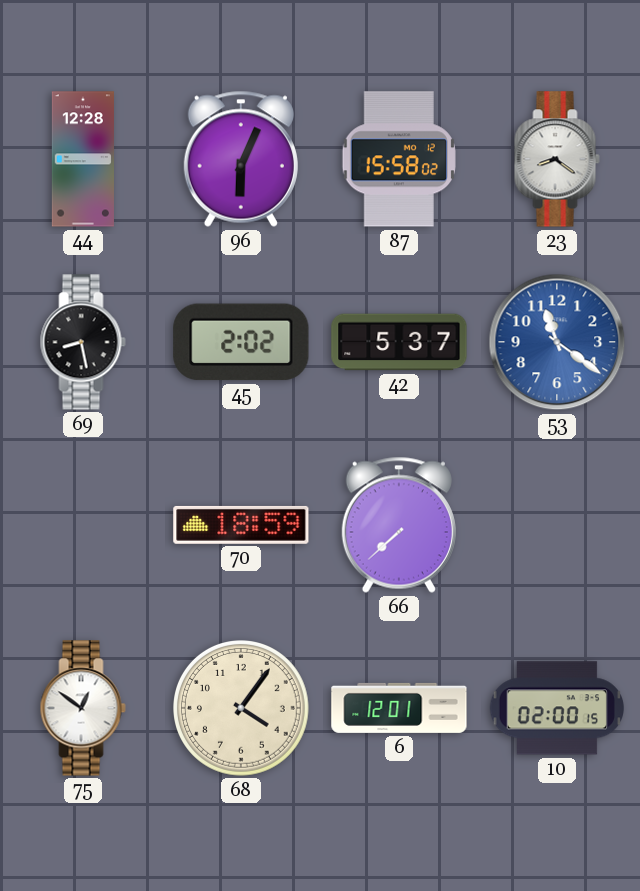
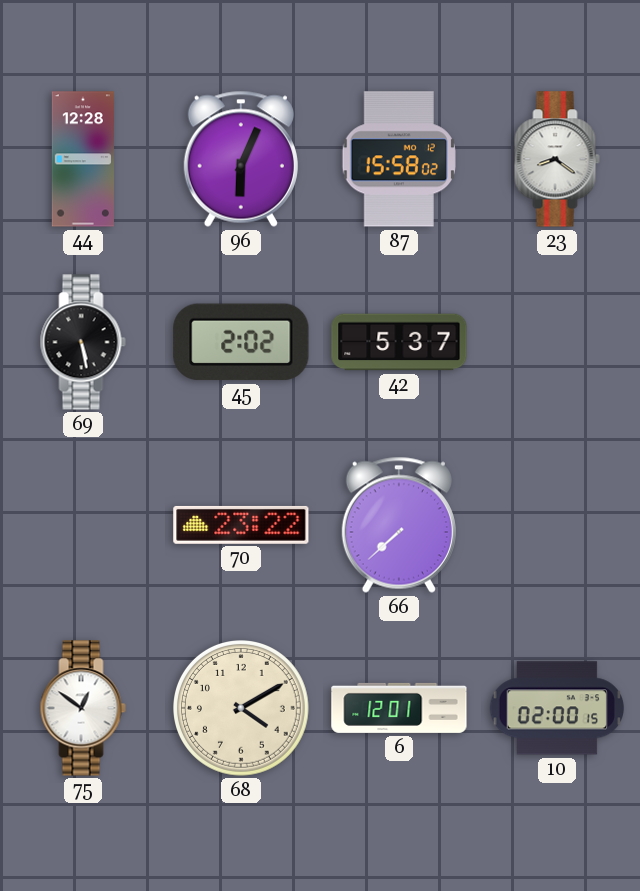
69: 8:28 -> 5:28
53: 11:21 -> none
70: 18:59 -> 23:22
68: 4:06 -> 4:10
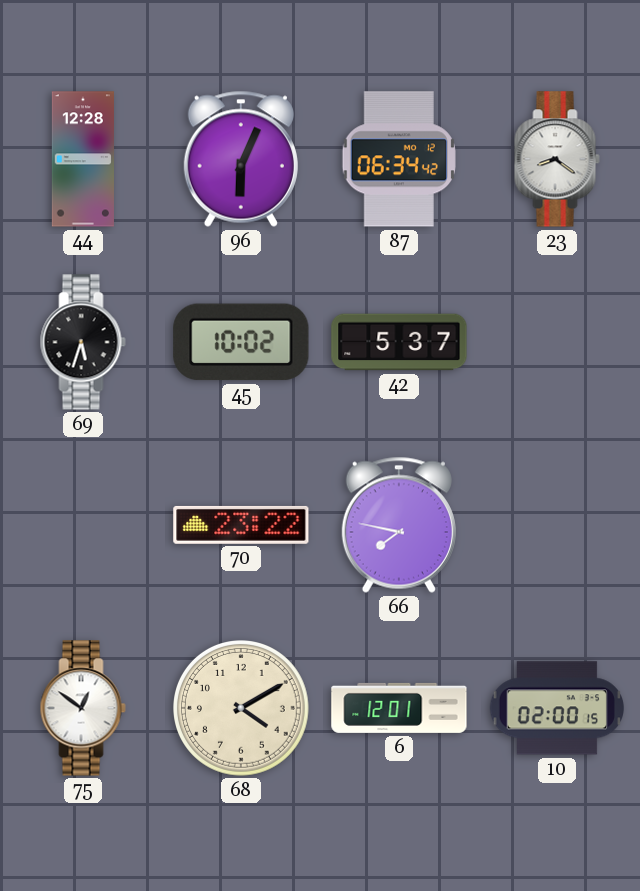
87: 15:58 -> 06:34
69: 5:28 -> 5:33
45: 2:02 -> 10:02
66: 7:38 -> 7:47
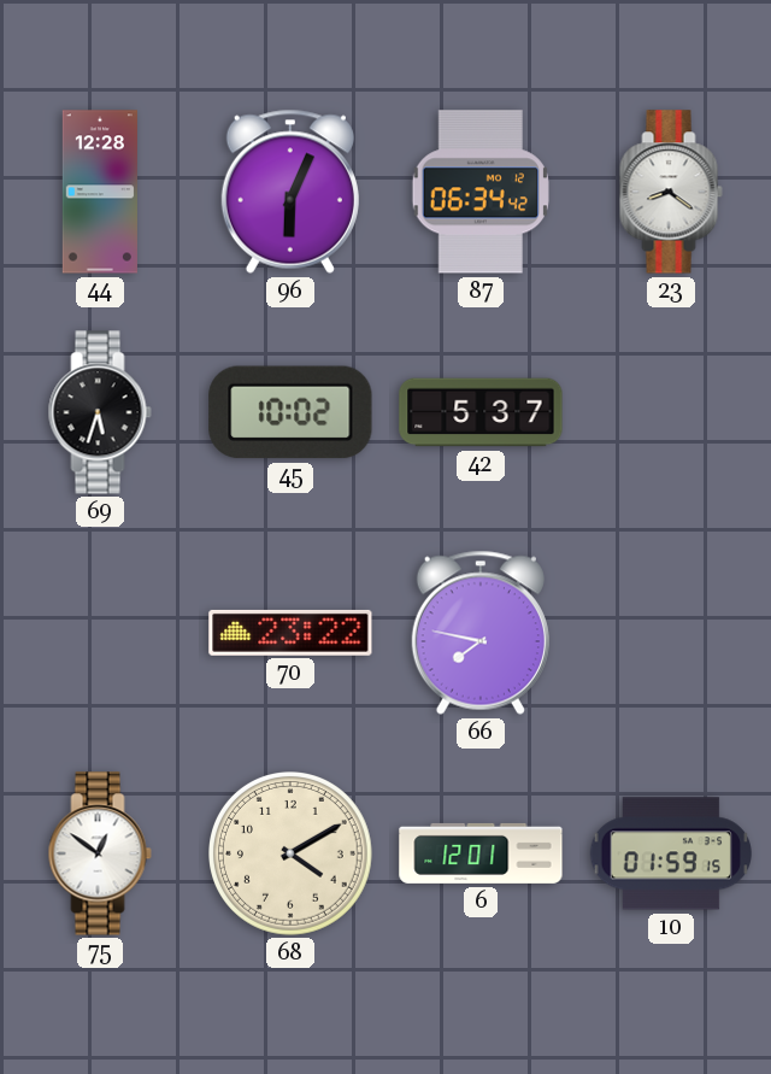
10: 02:00 -> 01:59
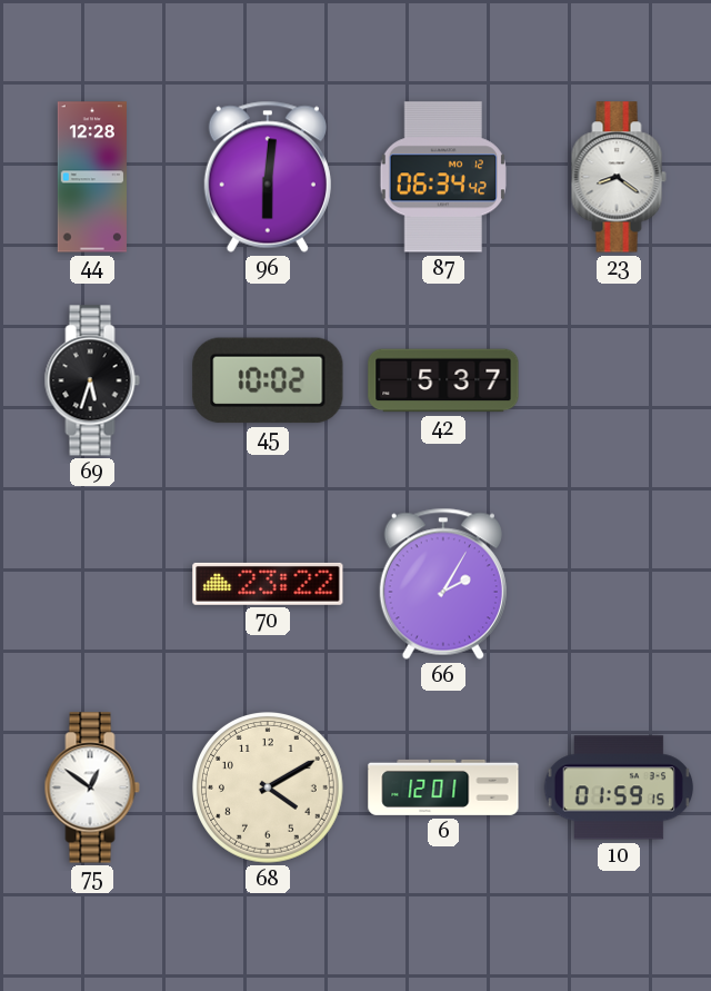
96: 6:04 -> 6:01
66: 7:47 -> 2:05
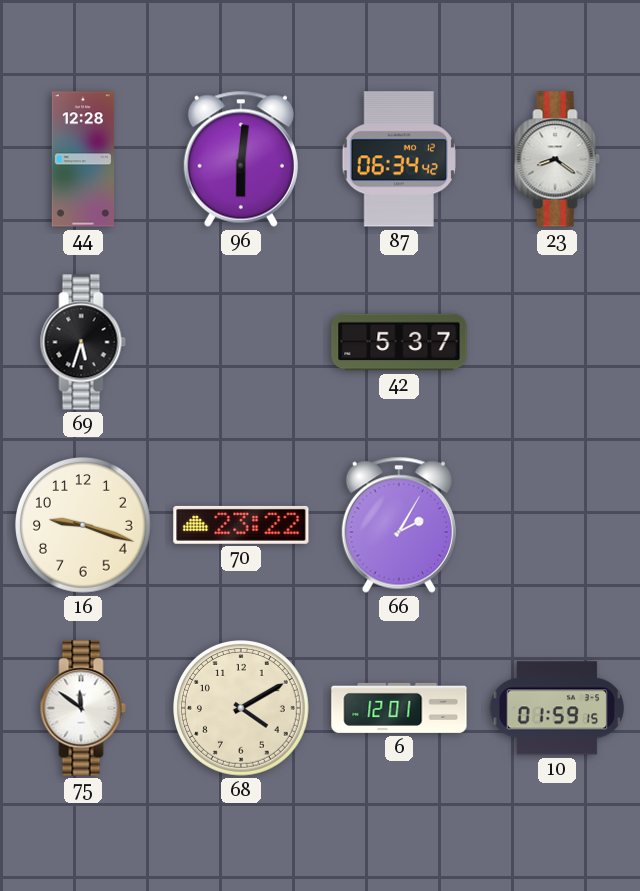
45: 10:02 -> none
16: none -> 9:18
75: 12:51 -> 11:51
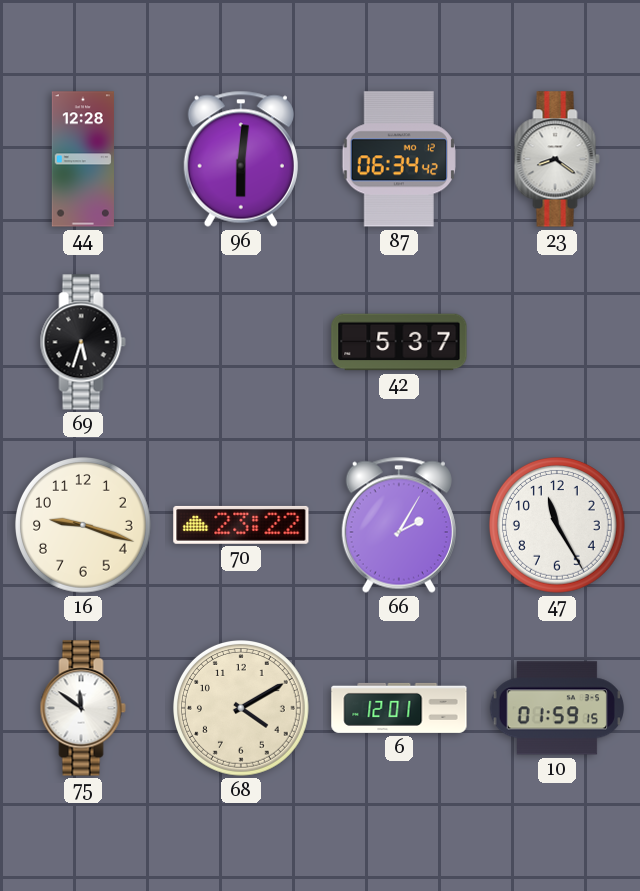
47: none -> 11:25
